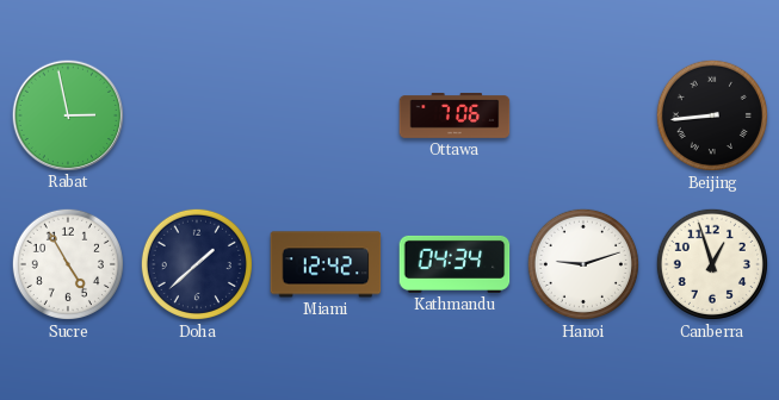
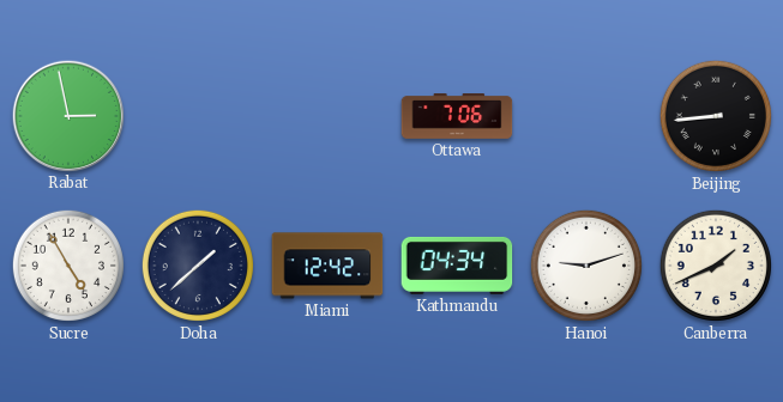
Canberra: 12:57 -> 1:41
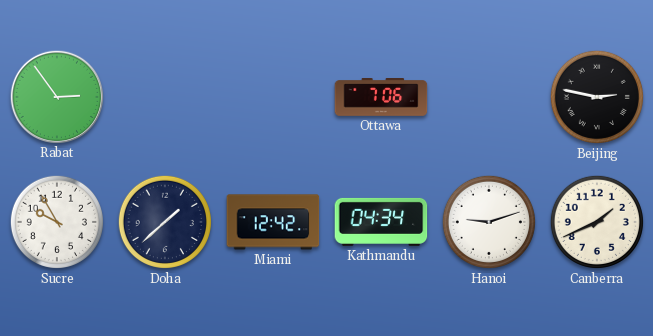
Rabat: 2:58 -> 2:54
Beijing: 8:44 -> 2:47
Sucre: 4:55 -> 9:55
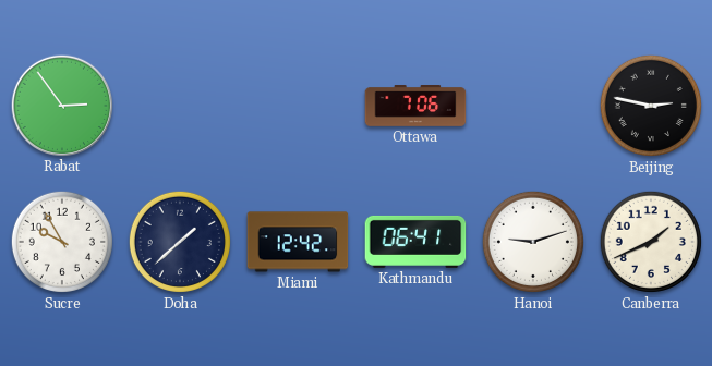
Kathmandu: 04:34 -> 06:41
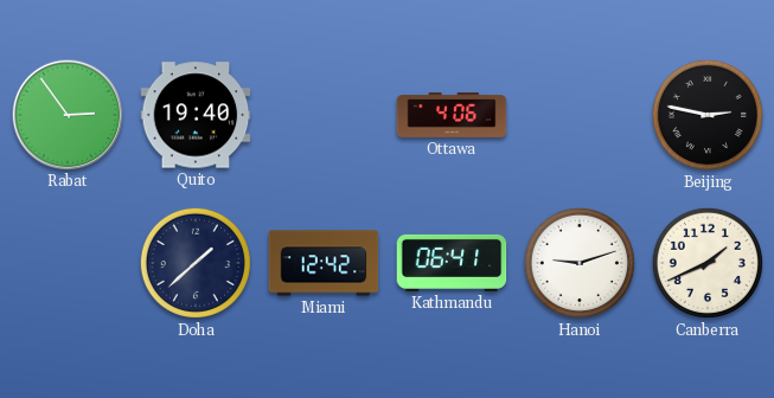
Quito: none -> 19:40
Ottawa: 7:06 -> 4:06
Sucre: 9:55 -> none
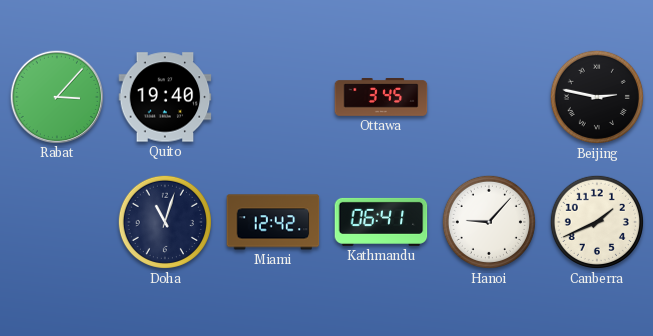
Rabat: 2:54 -> 3:07
Ottawa: 4:06 -> 3:45
Doha: 1:38 -> 11:03
Hanoi: 9:12 -> 9:07
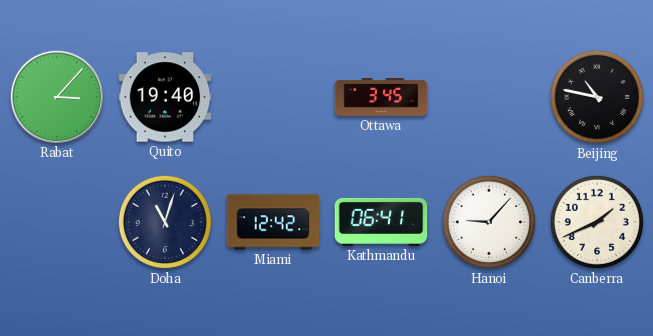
Beijing: 2:47 -> 10:47
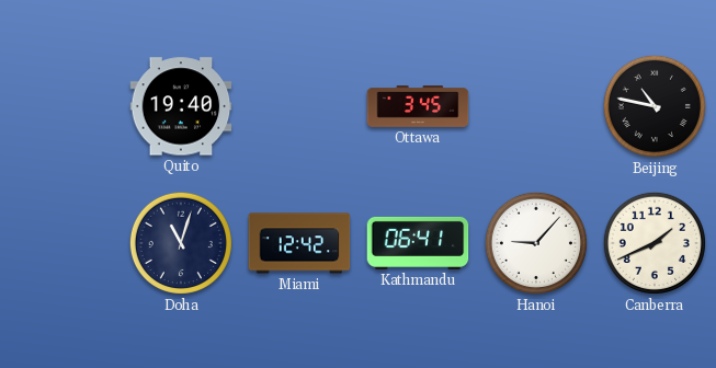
Rabat: 3:07 -> none
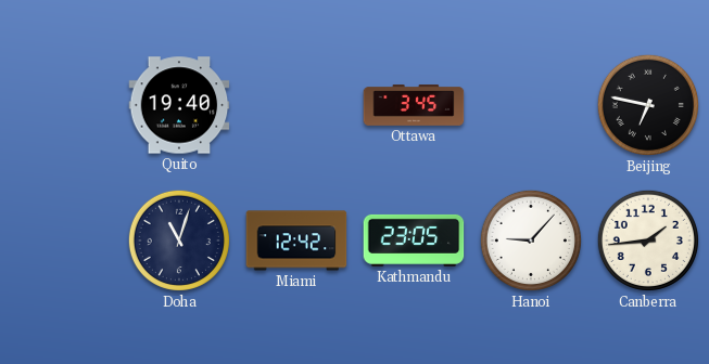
Beijing: 10:47 -> 6:47
Kathmandu: 06:41 -> 23:05
Canberra: 1:41 -> 1:44
